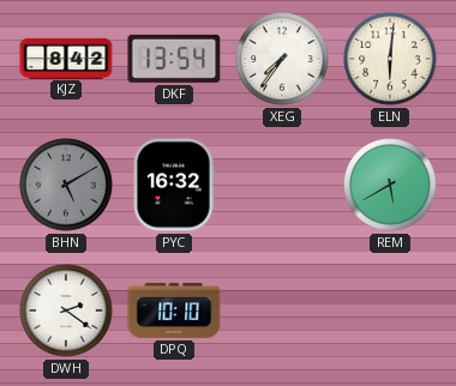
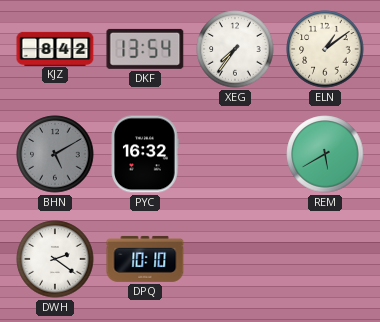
ELN: 6:01 -> 1:09
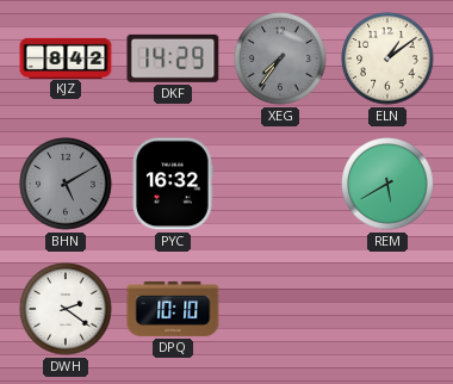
DKF: 13:54 -> 14:29
XEG dial: white -> grey
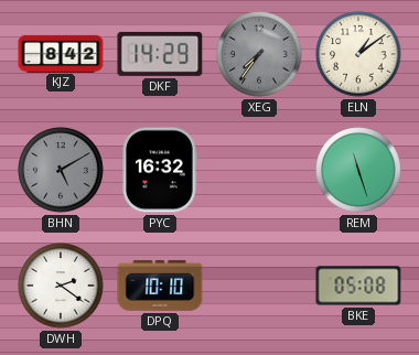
REM: 5:40 -> 11:27
BKE: none -> 05:08
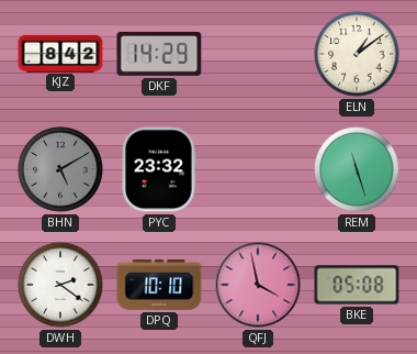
XEG: 7:36 -> none
PYC: 16:32 -> 23:32
QFJ: none -> 3:58
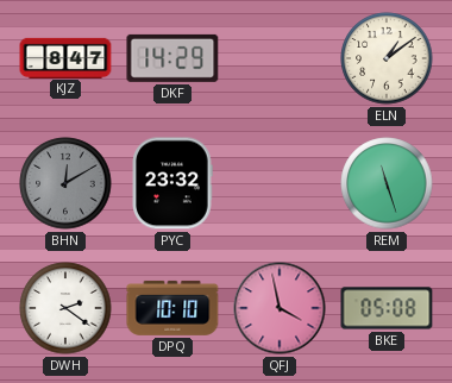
KJZ: 8:42 -> 8:47
BHN: 5:10 -> 12:10
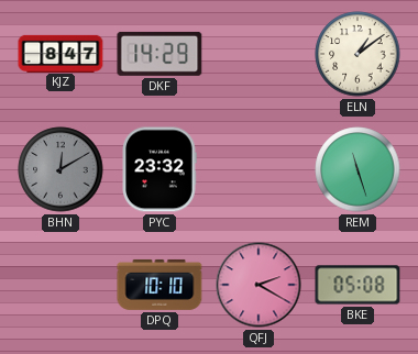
DWH: 2:21 -> none
QFJ: 3:58 -> 2:20
